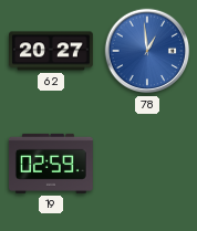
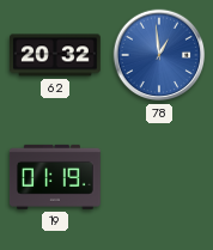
62: 20:27 -> 20:32
19: 02:59 -> 01:19
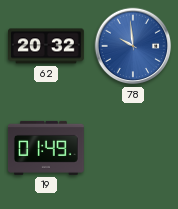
78: 12:59 -> 9:59
19: 01:19 -> 01:49
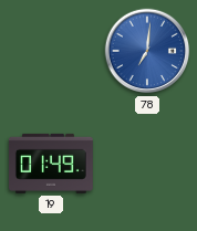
62: 20:32 -> none
78: 9:59 -> 7:01
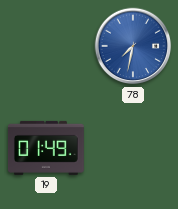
78: 7:01 -> 7:32
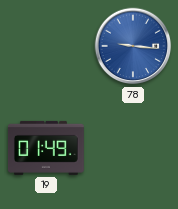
78: 7:32 -> 9:16
